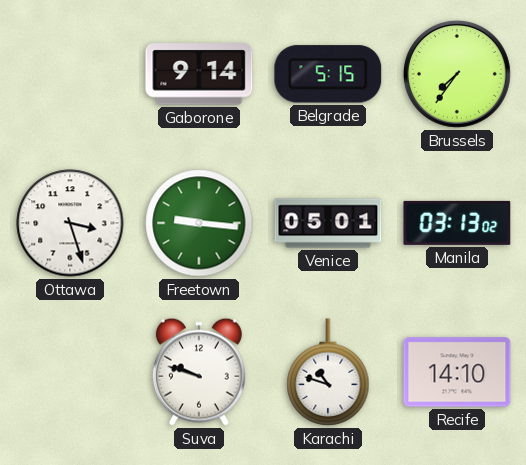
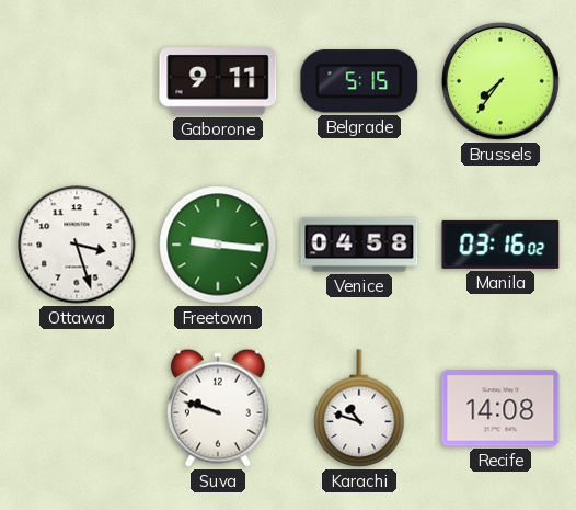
Gaborone: 9:14 -> 9:11
Venice: 05:01 -> 04:58
Manila: 03:13 -> 03:16
Recife: 14:10 -> 14:08
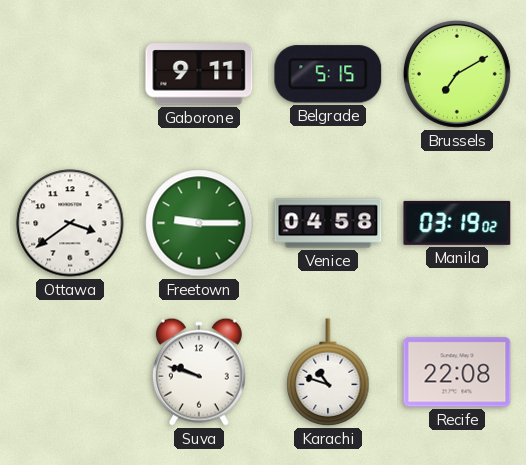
Brussels: 7:36 -> 7:10
Ottawa: 3:27 -> 3:39
Freetown: 9:16 -> 9:15
Manila: 03:16 -> 03:19
Recife: 14:08 -> 22:08
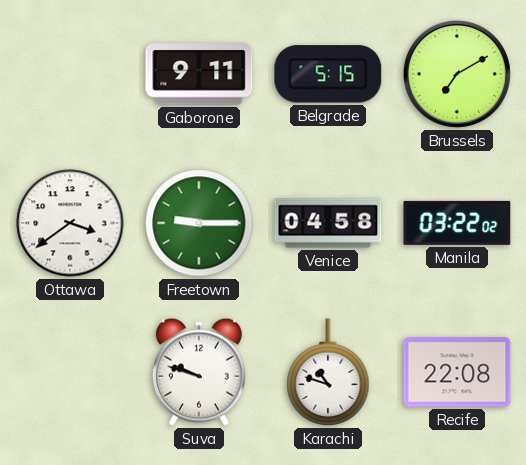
Manila: 03:19 -> 03:22
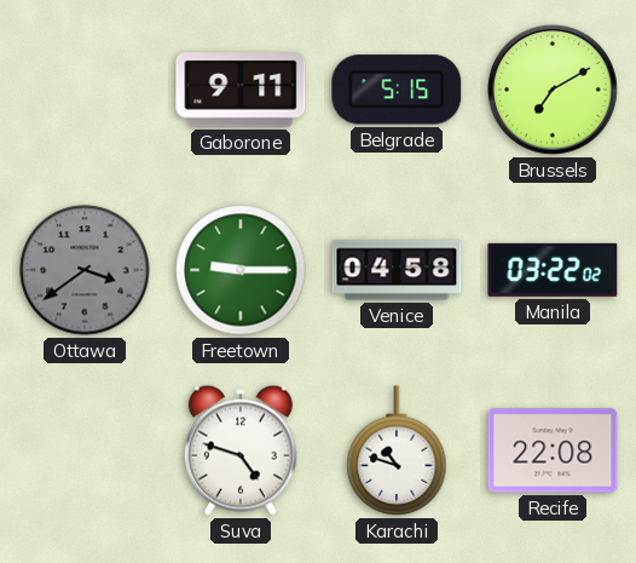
Ottawa dial: white -> grey
Suva: 9:48 -> 4:48
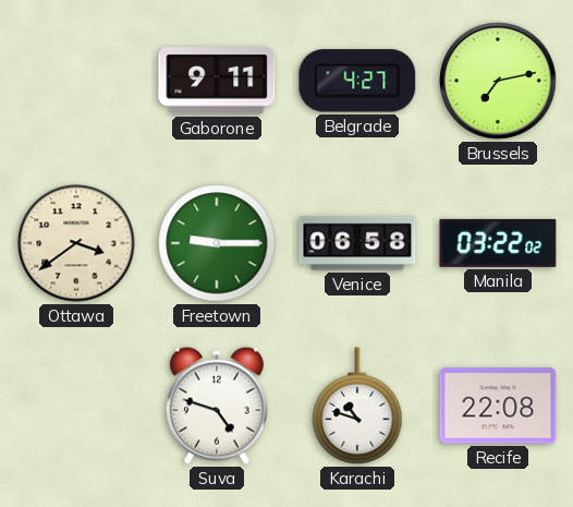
Belgrade: 5:15 -> 4:27
Brussels: 7:10 -> 7:13
Ottawa dial: grey -> cream
Venice: 04:58 -> 06:58
